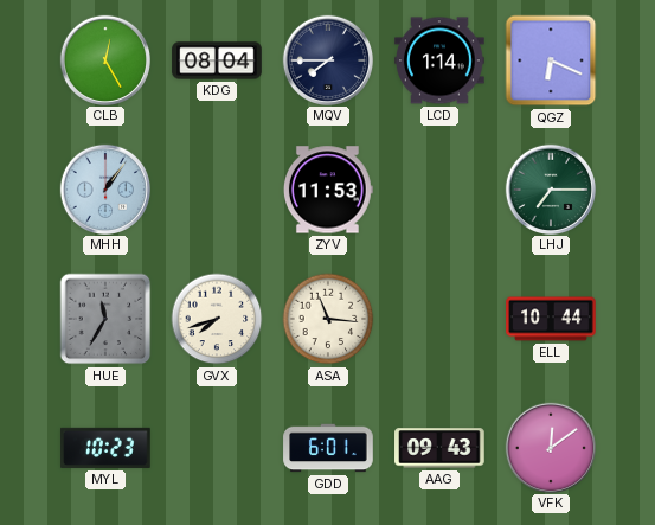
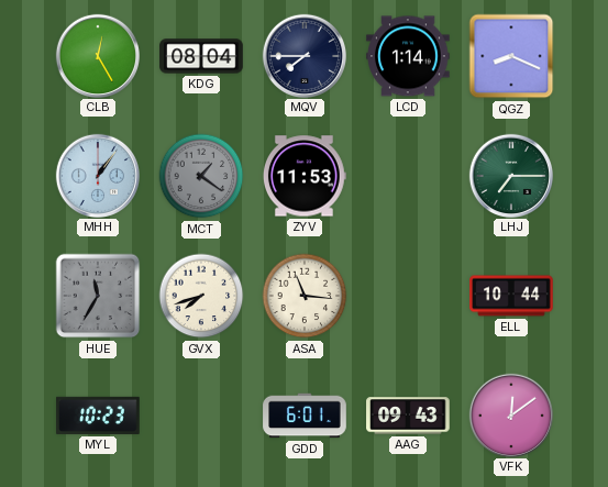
QGZ: 6:19 -> 8:19
MCT: none -> 1:21
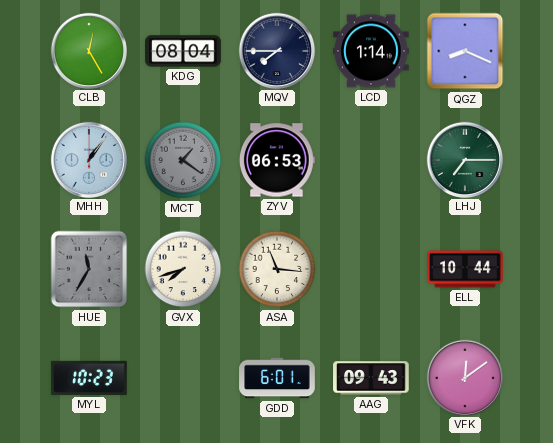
ZYV: 11:53 -> 06:53
